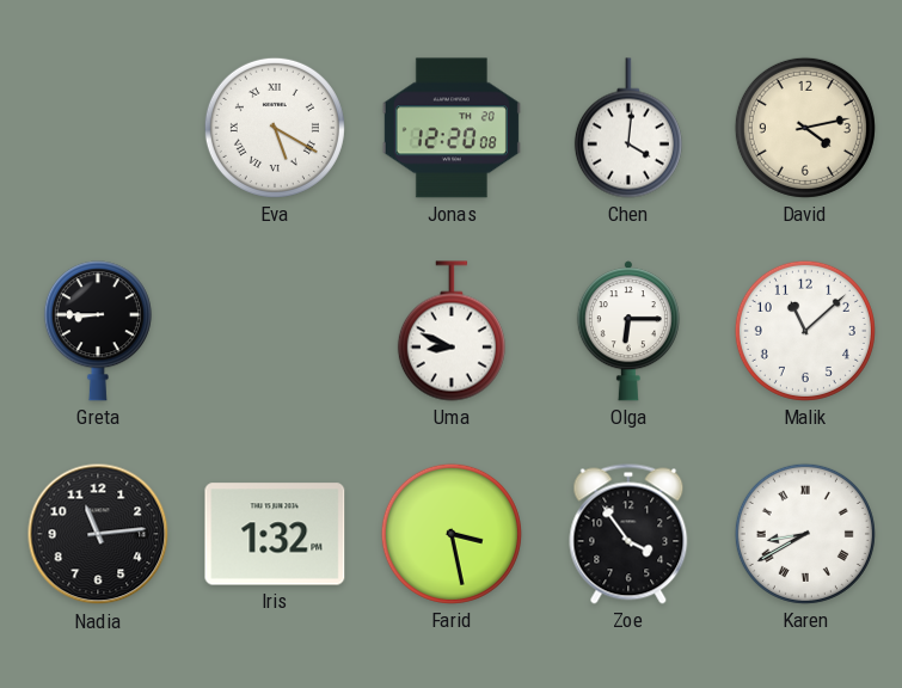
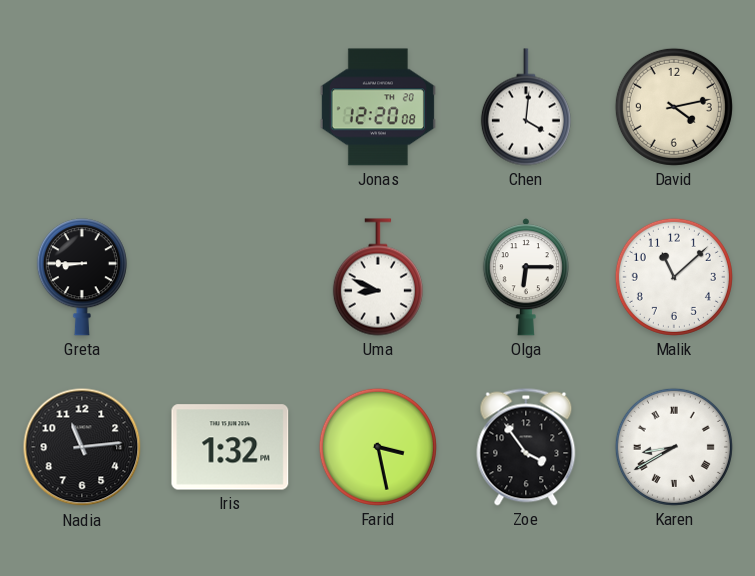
Eva: 5:20 -> none
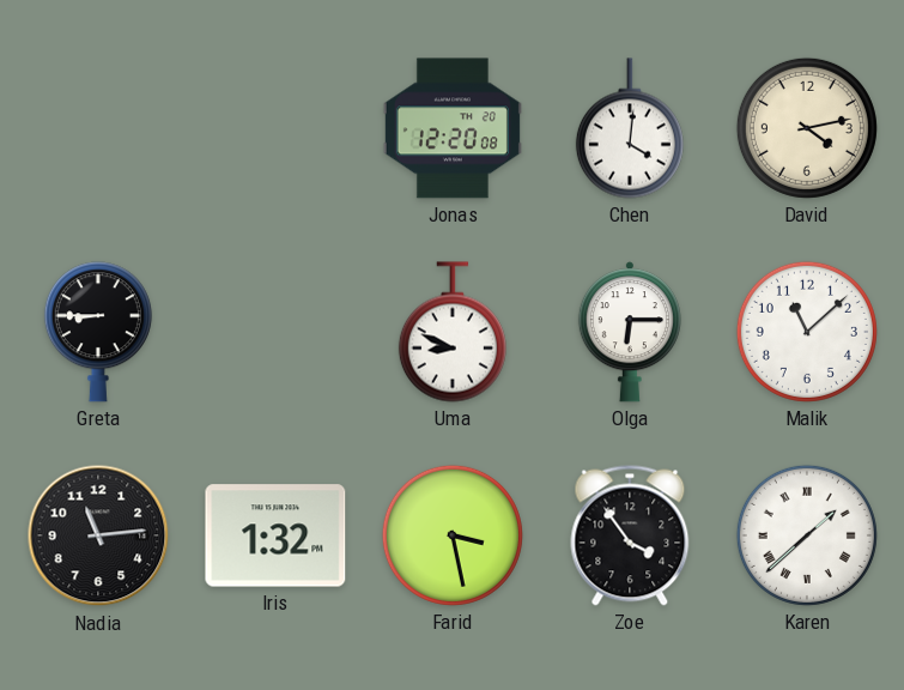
Karen: 8:40 -> 1:38
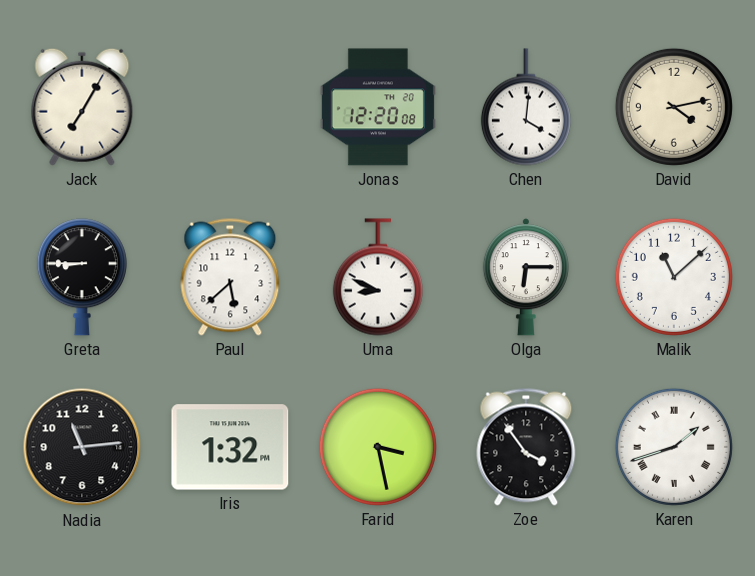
Jack: none -> 7:05
Paul: none -> 5:38
Karen: 1:38 -> 1:42
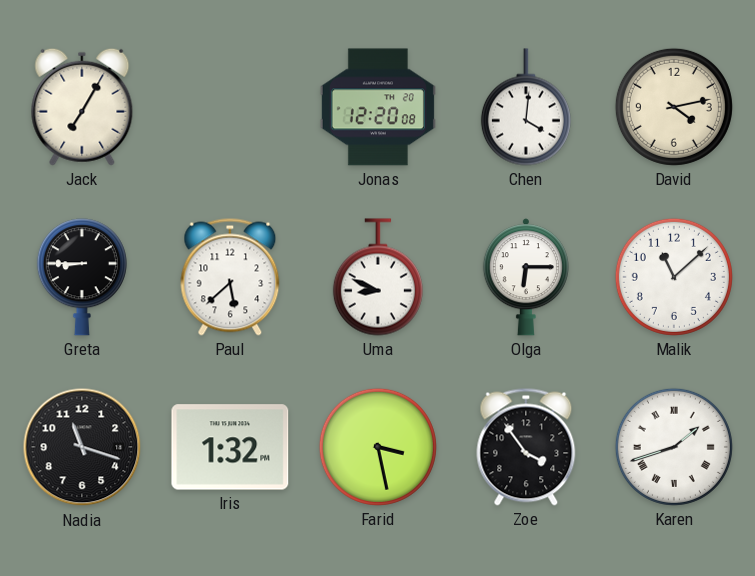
Nadia: 11:14 -> 11:18
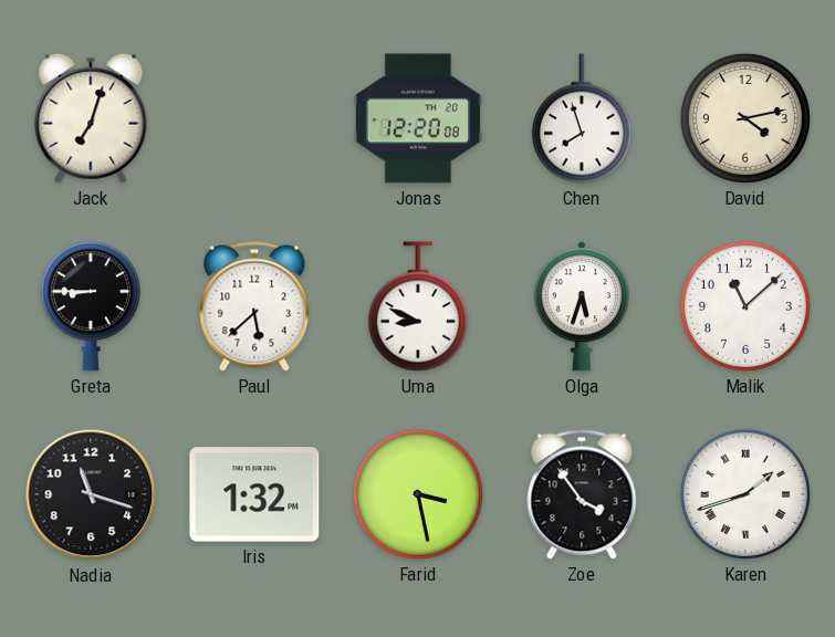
Jack: 7:05 -> 7:03
Chen: 4:01 -> 7:57
Olga: 6:15 -> 5:33
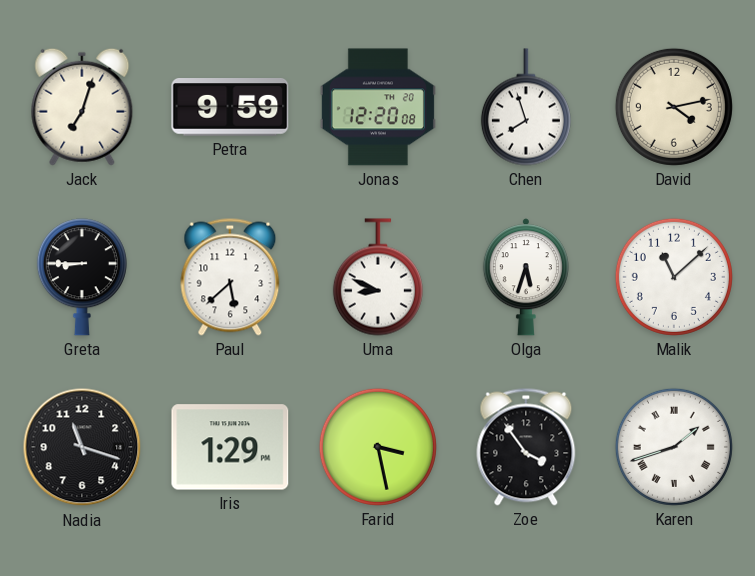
Petra: none -> 9:59
Iris: 1:32 -> 1:29
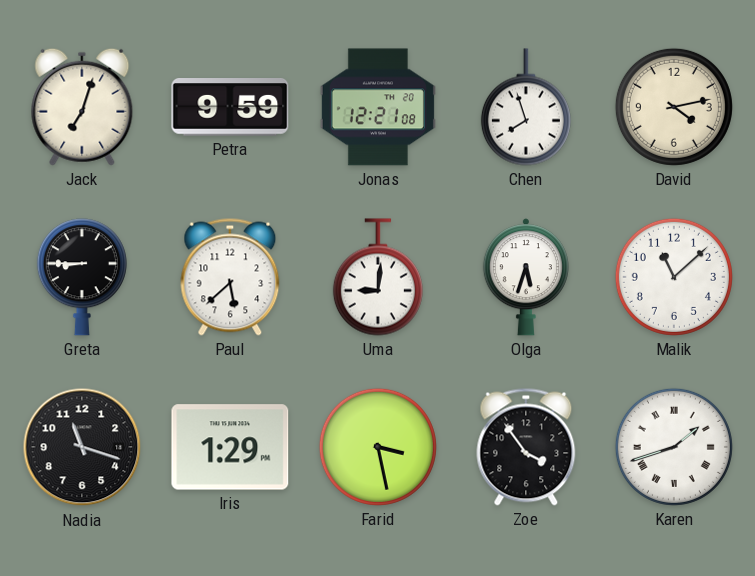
Jonas: 12:20 -> 12:21
Uma: 8:49 -> 9:01
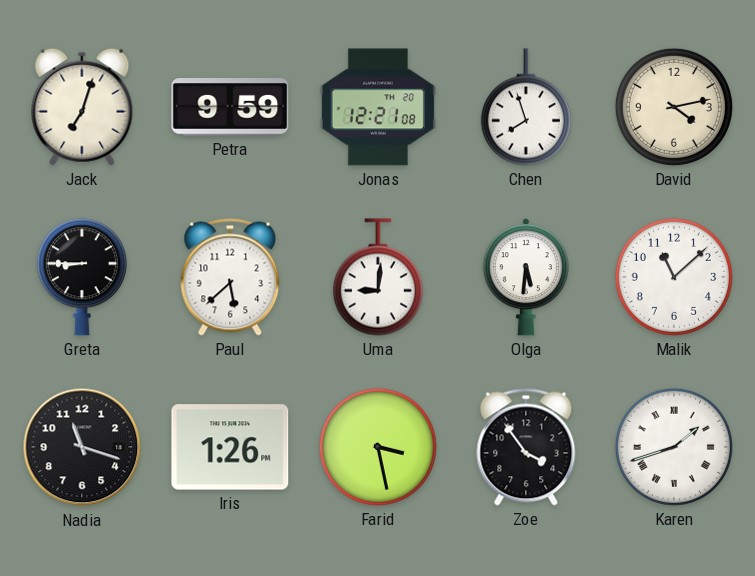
Olga: 5:33 -> 5:31
Iris: 1:29 -> 1:26
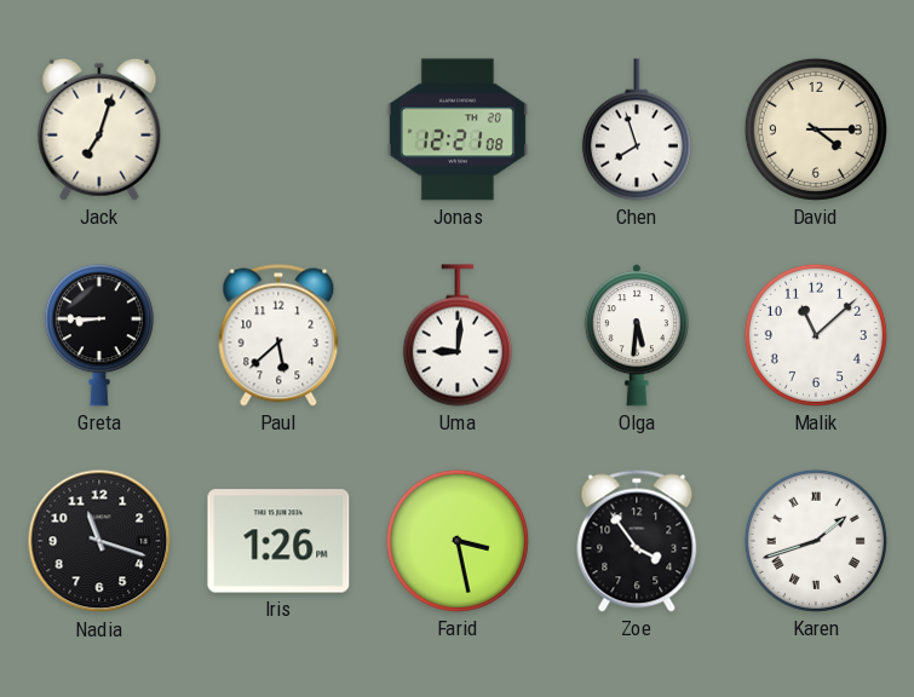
Petra: 9:59 -> none
David: 4:13 -> 4:15
